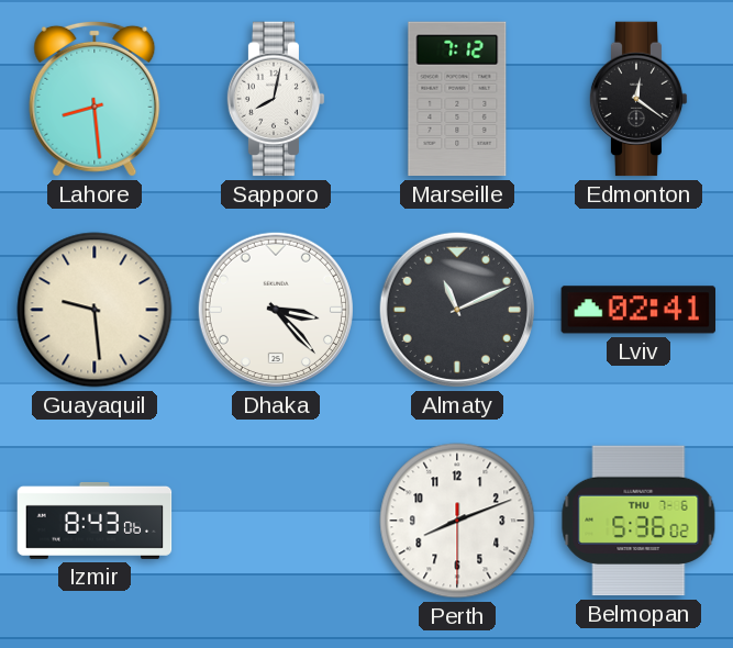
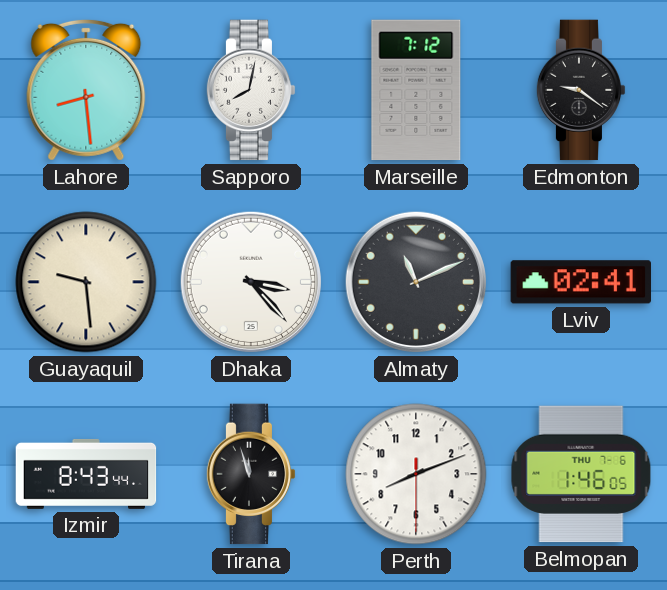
Edmonton: 12:21 -> 9:21
Izmir: 8:43:06 -> 8:43:44
Tirana: none -> 11:57
Belmopan: 5:36 -> 1:46
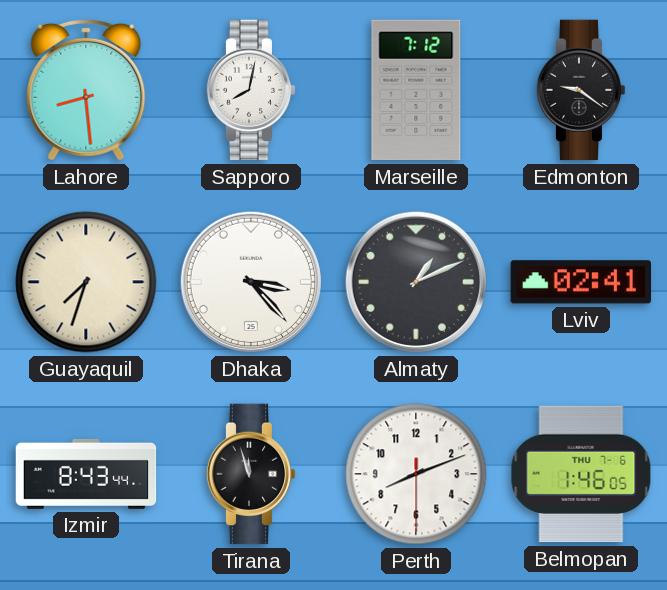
Guayaquil: 9:29 -> 7:33
Almaty: 11:11 -> 1:11
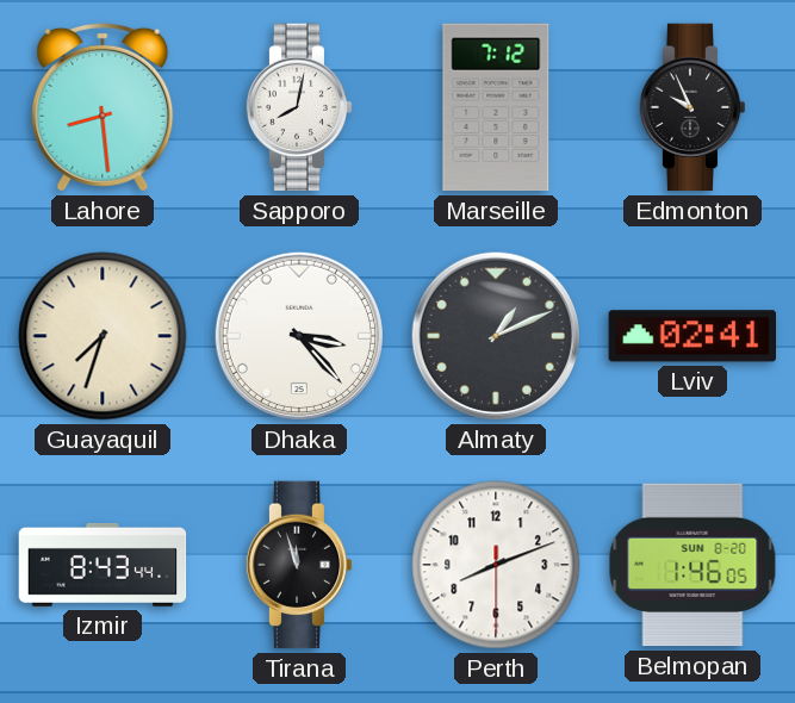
Edmonton: 9:21 -> 9:56
Belmopan date: THU 7-6 -> SUN 8-20
